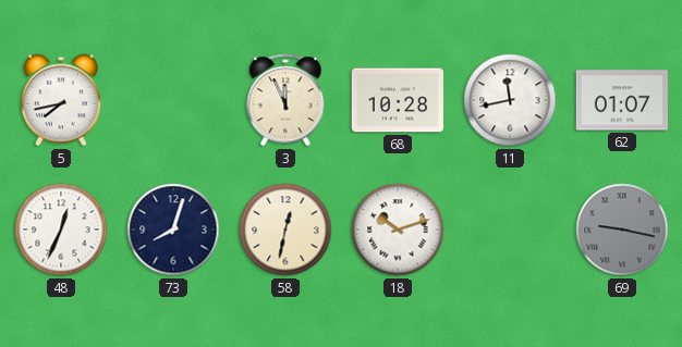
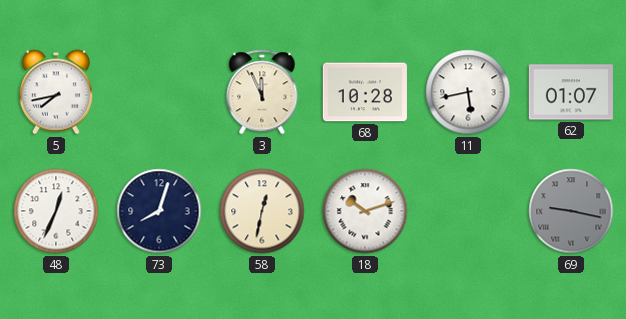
11: 11:43 -> 5:43
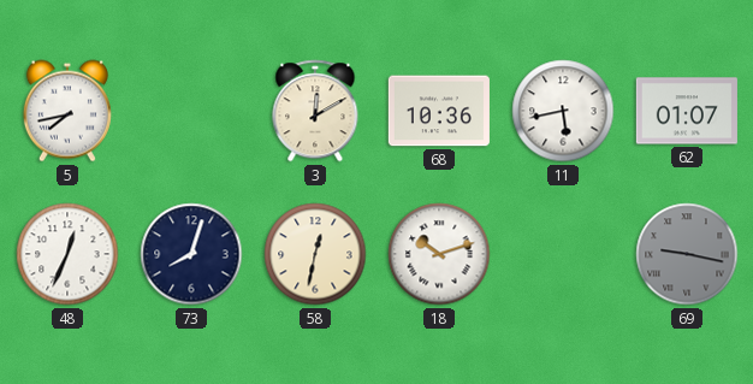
3: 11:56 -> 12:10
68: 10:28 -> 10:36
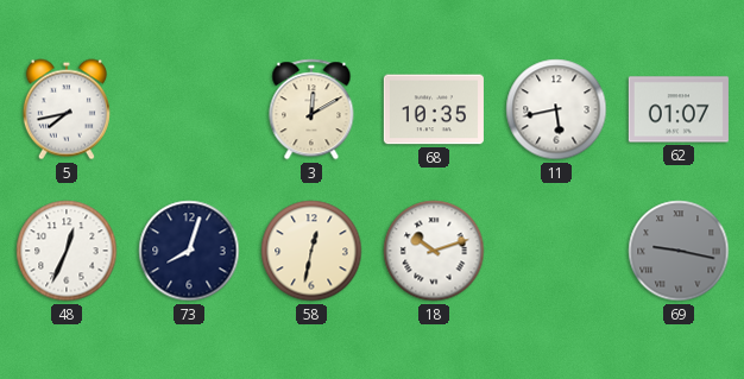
68: 10:36 -> 10:35
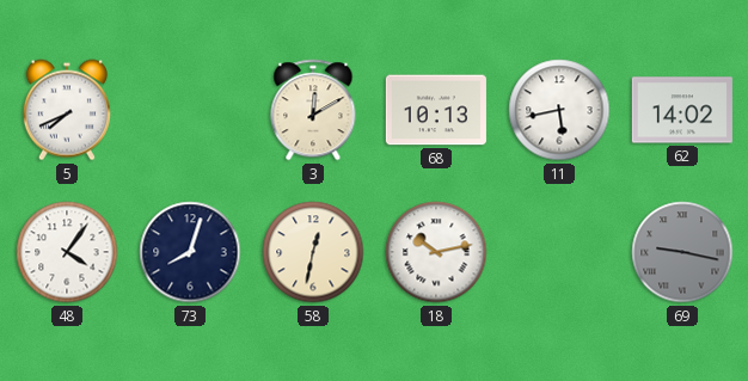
5: 7:43 -> 7:41
68: 10:35 -> 10:13
62: 01:07 -> 14:02
48: 12:34 -> 4:06
18: 10:12 -> 10:13
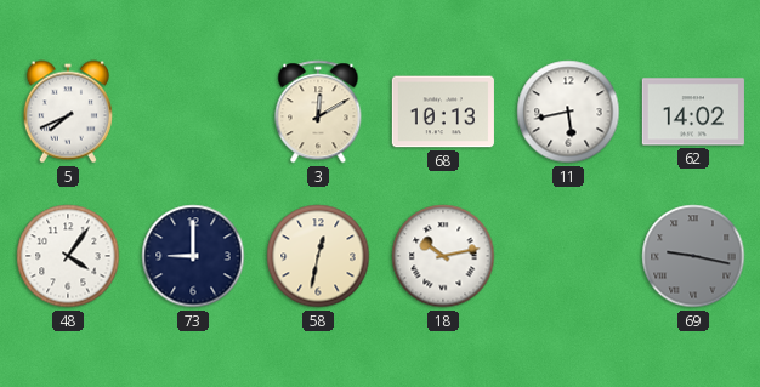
73: 8:03 -> 9:00
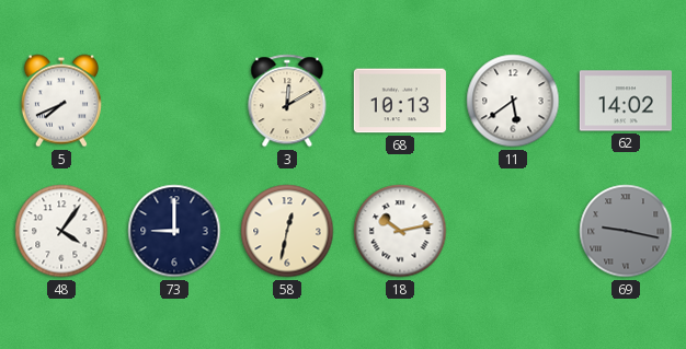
11: 5:43 -> 5:39
